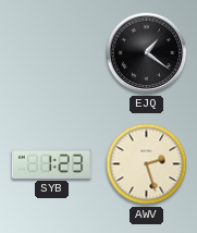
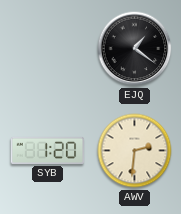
SYB: 1:23 -> 1:20
AWV: 2:27 -> 2:31
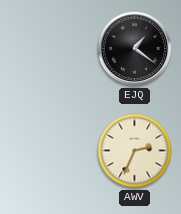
SYB: 1:20 -> none
AWV: 2:31 -> 2:34
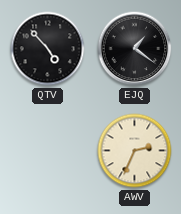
QTV: none -> 4:53
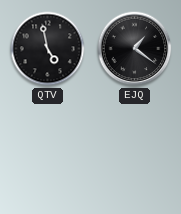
QTV: 4:53 -> 4:58
AWV: 2:34 -> none
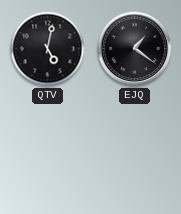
QTV: 4:58 -> 5:02
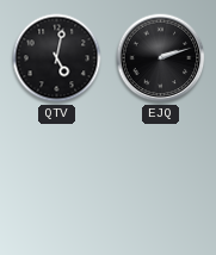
EJQ: 1:21 -> 2:12
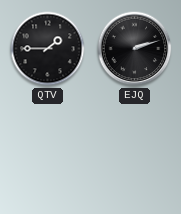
QTV: 5:02 -> 1:45
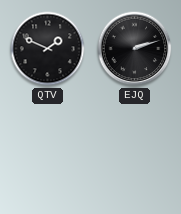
QTV: 1:45 -> 1:49
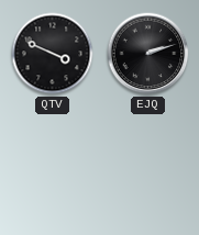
QTV: 1:49 -> 3:49
